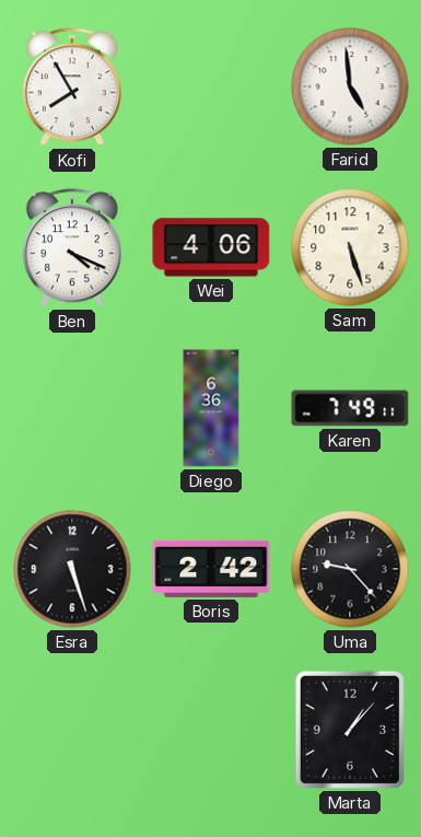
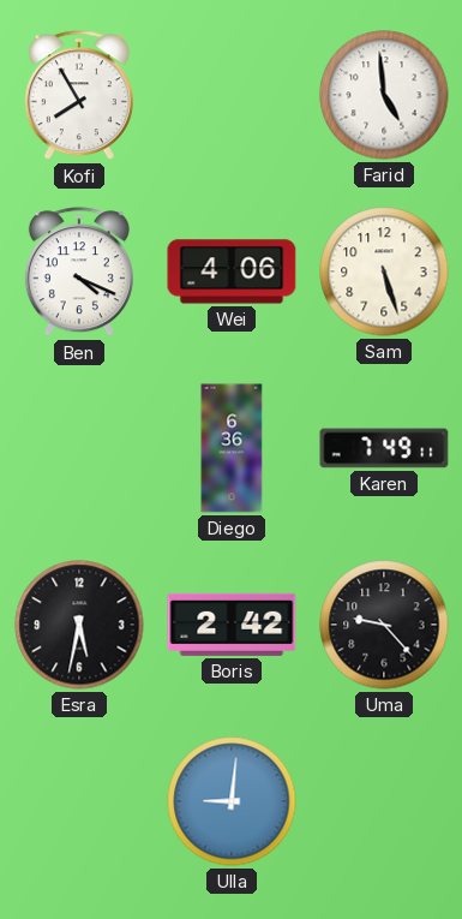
Esra: 5:27 -> 5:32
Ulla: none -> 9:01
Marta: 1:07 -> none
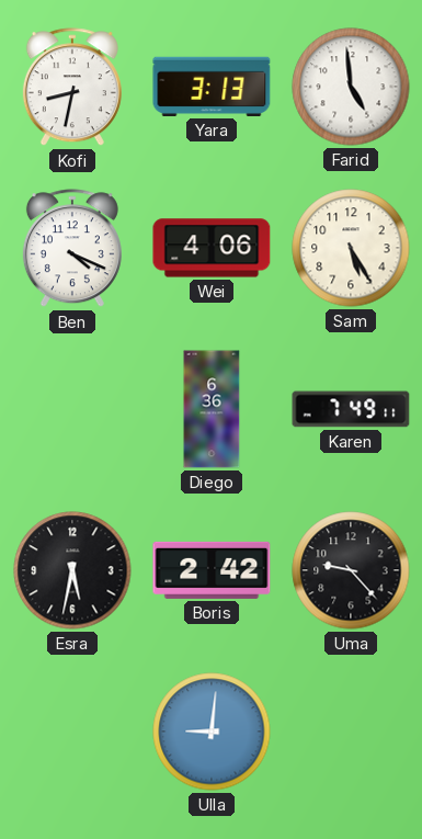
Kofi: 7:55 -> 8:32
Yara: none -> 3:13
Sam: 5:27 -> 5:25
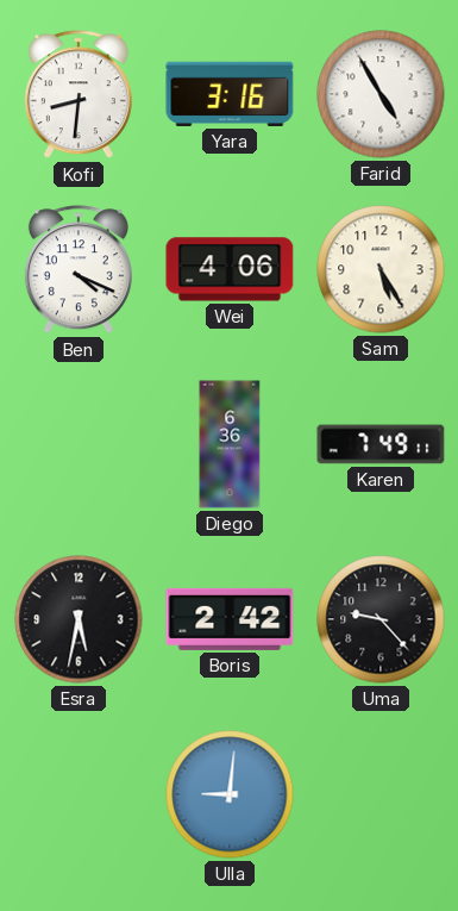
Kofi: 8:32 -> 8:31
Yara: 3:13 -> 3:16
Farid: 4:59 -> 4:55
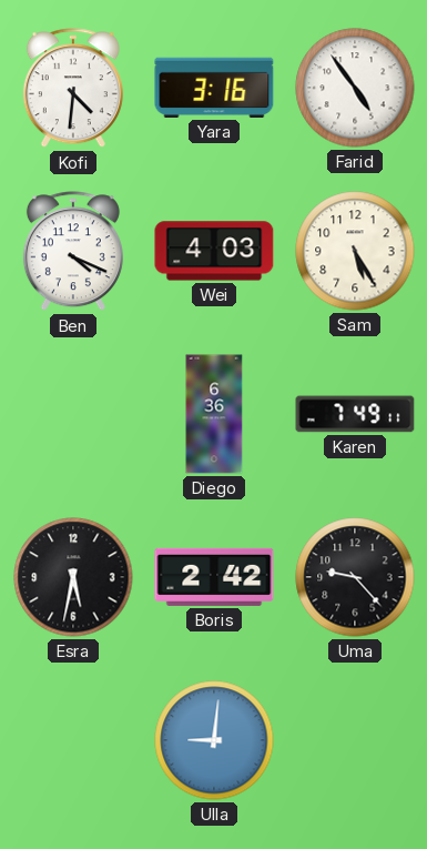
Kofi: 8:31 -> 4:31
Farid: 4:55 -> 4:54
Wei: 4:06 -> 4:03
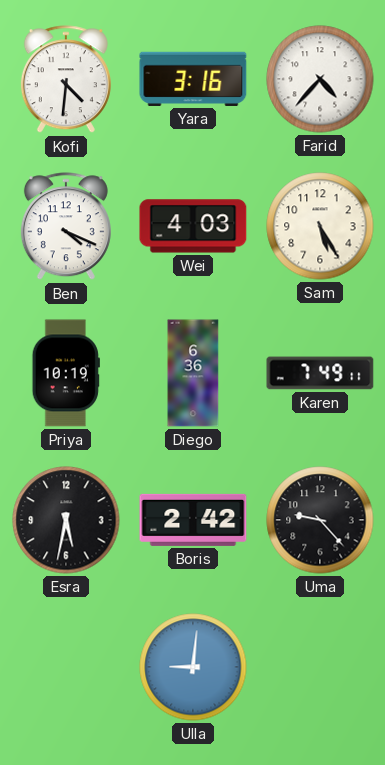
Farid: 4:54 -> 4:37
Priya: none -> 10:19
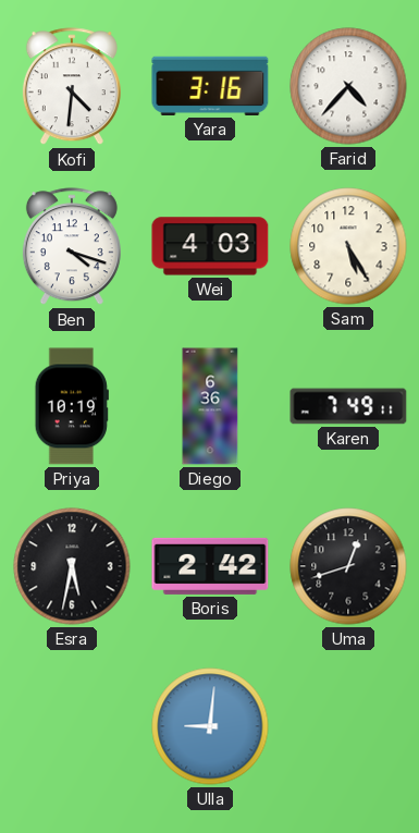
Ben: 4:19 -> 4:18
Uma: 9:23 -> 12:42
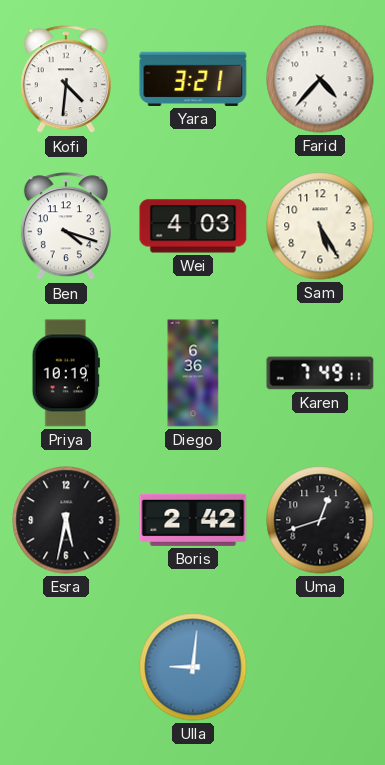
Yara: 3:16 -> 3:21
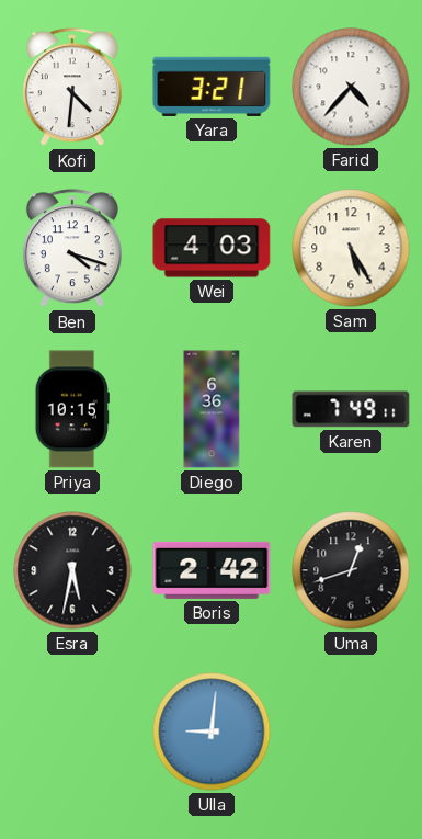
Priya: 10:19 -> 10:15
